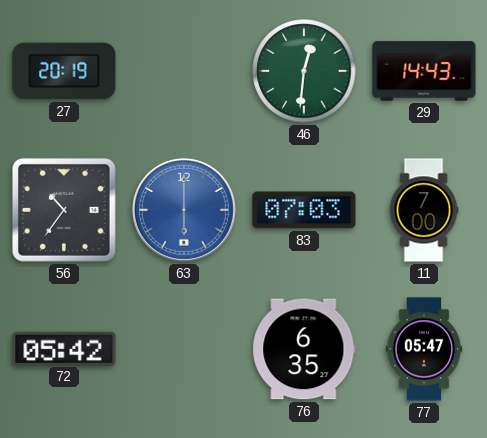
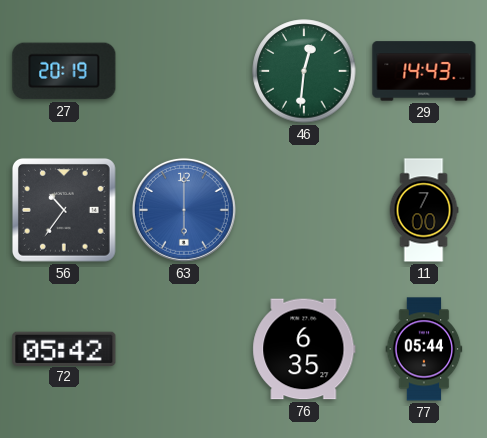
83: 07:03 -> none
77: 05:47 -> 05:44
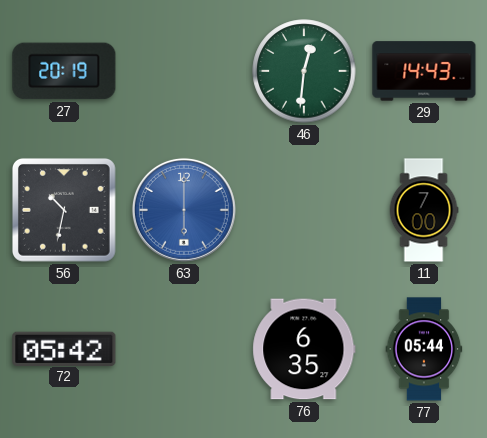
56: 10:36 -> 10:32
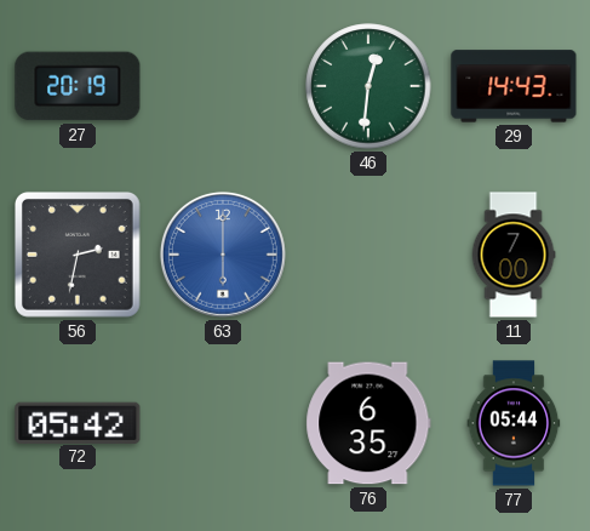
56: 10:32 -> 2:32
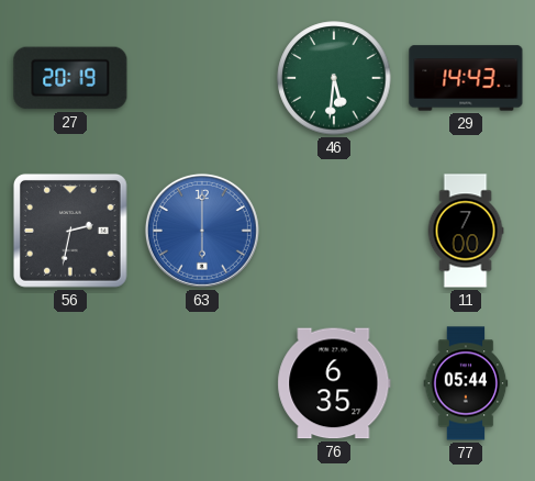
46: 12:31 -> 5:31
72: 05:42 -> none
